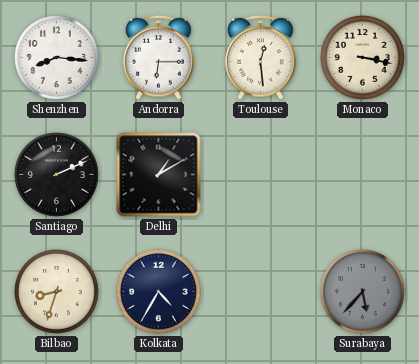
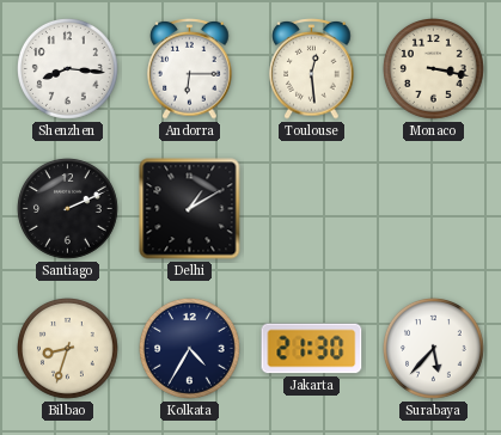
Jakarta: none -> 21:30
Surabaya dial: grey -> white
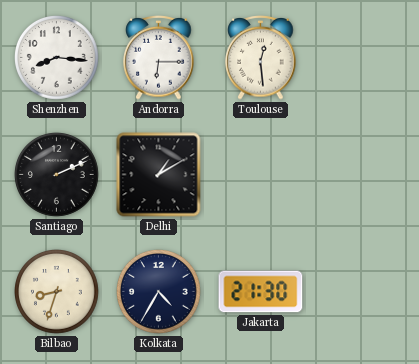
Monaco: 3:17 -> none
Surabaya: 5:37 -> none
